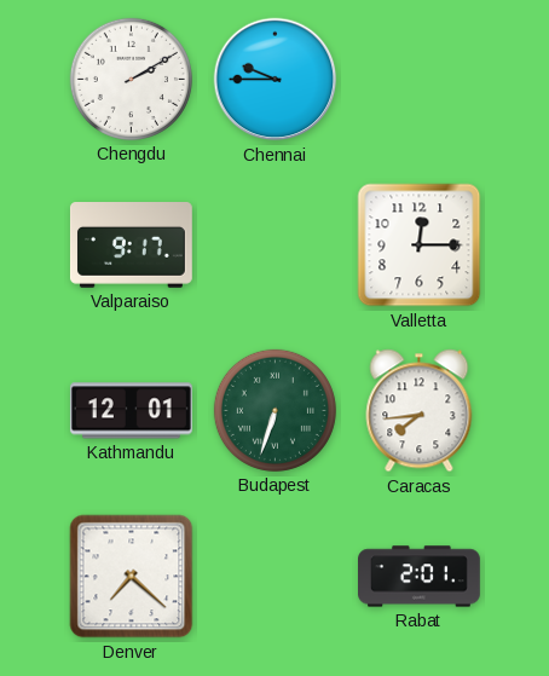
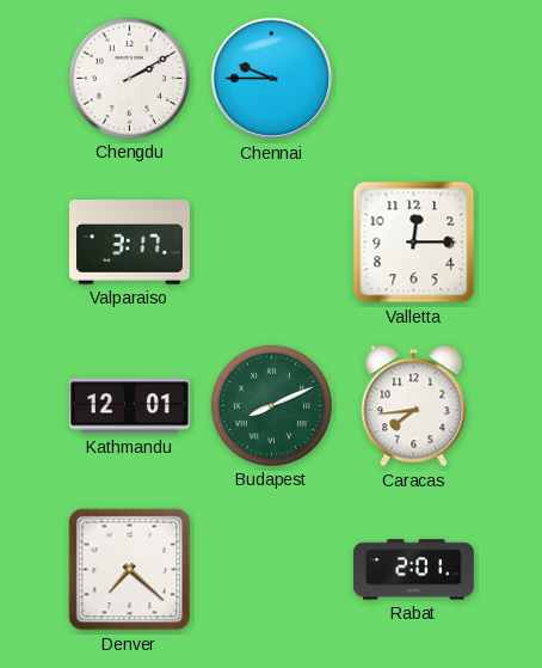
Valparaiso: 9:17 -> 3:17
Budapest: 6:33 -> 8:11
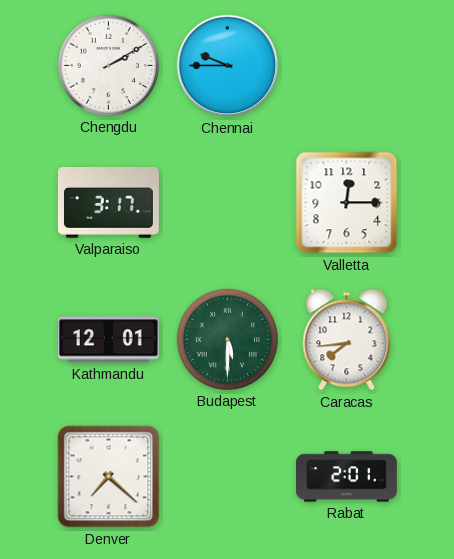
Budapest: 8:11 -> 5:30
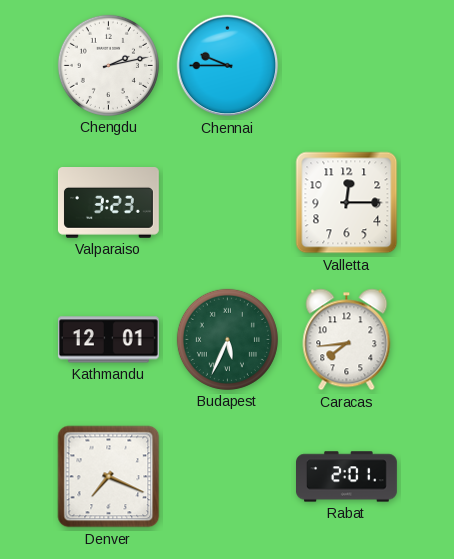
Chengdu: 2:10 -> 2:13
Valparaiso: 3:17 -> 3:23
Budapest: 5:30 -> 5:34
Denver: 7:22 -> 7:19
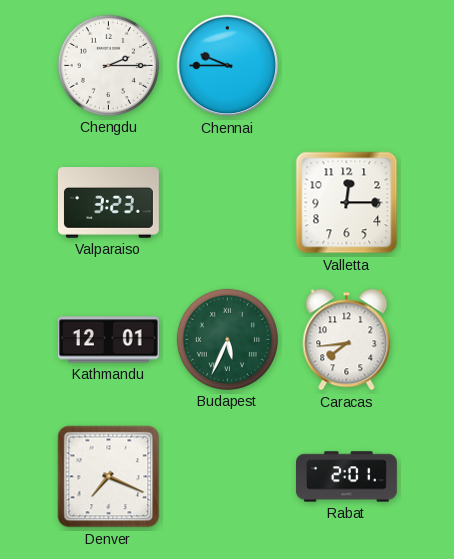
Chengdu: 2:13 -> 2:15
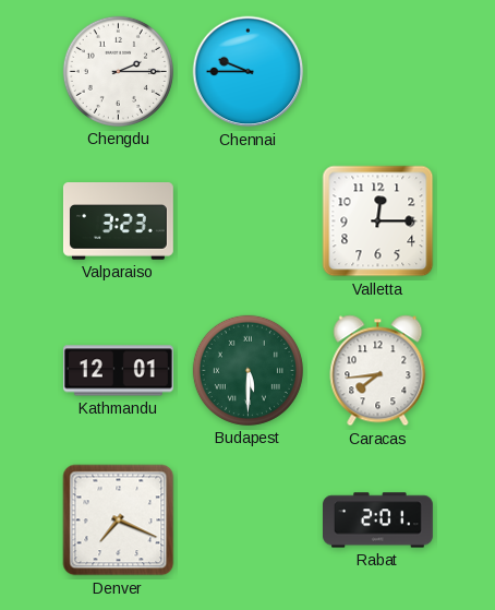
Budapest: 5:34 -> 5:30
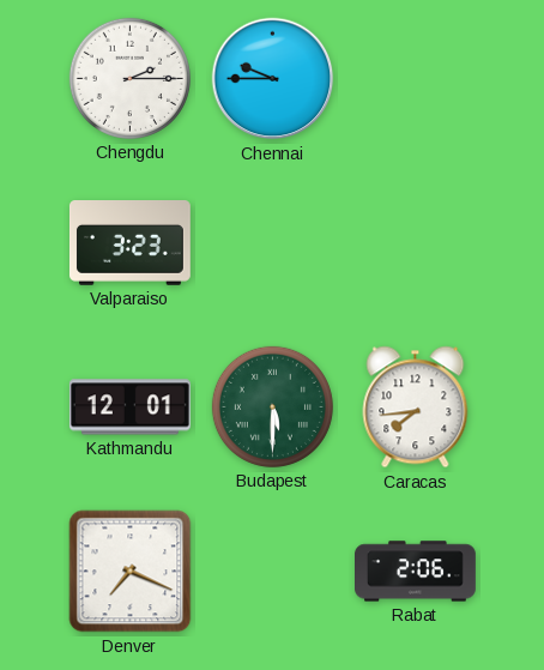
Valletta: 12:15 -> none
Rabat: 2:01 -> 2:06
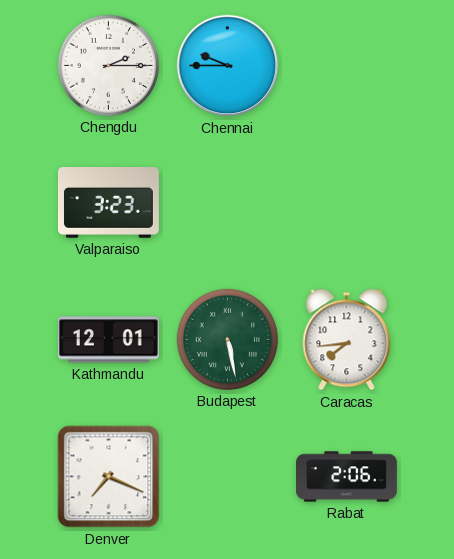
Budapest: 5:30 -> 5:28
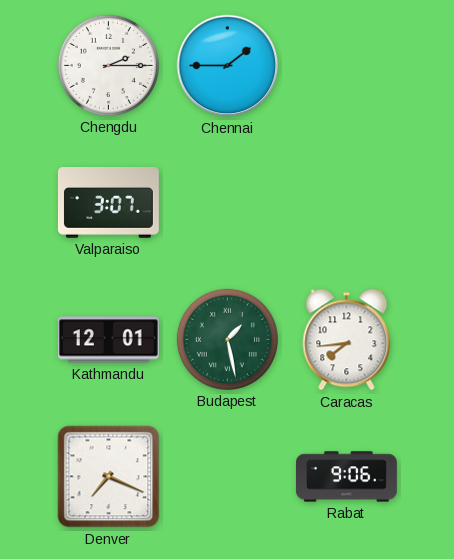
Chennai: 9:45 -> 1:45
Valparaiso: 3:23 -> 3:07
Budapest: 5:28 -> 1:28
Rabat: 2:06 -> 9:06
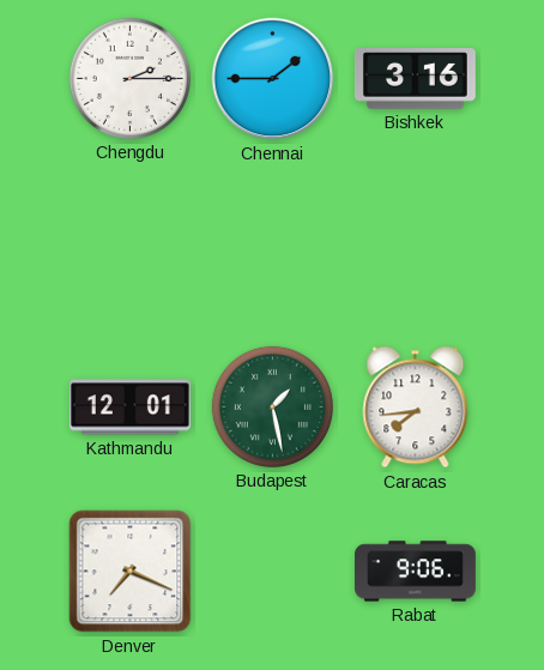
Bishkek: none -> 3:16
Valparaiso: 3:07 -> none
